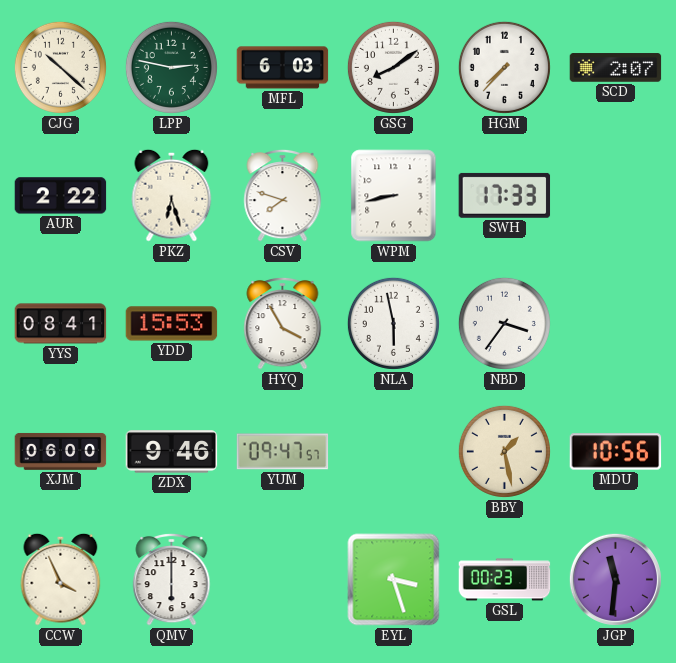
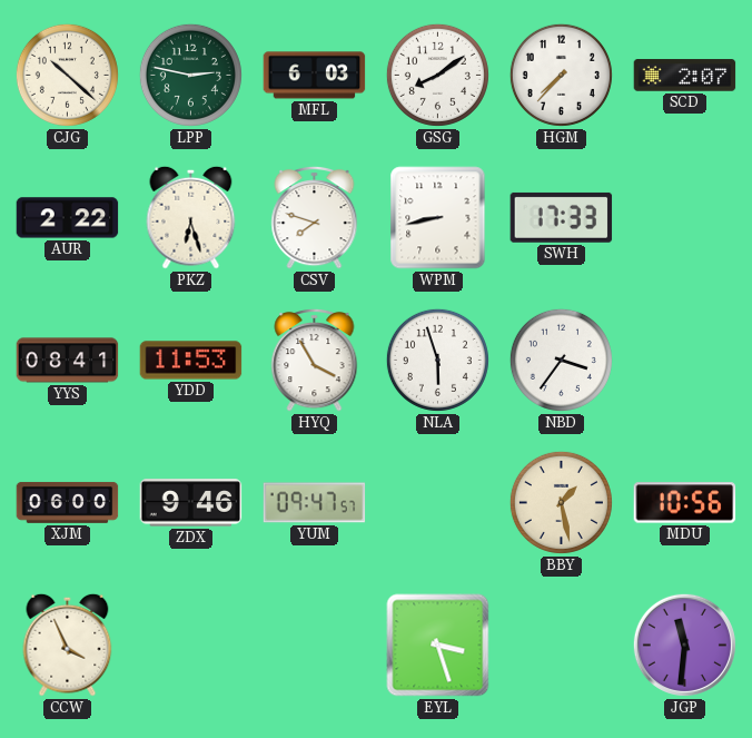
YDD: 15:53 -> 11:53
NLA: 5:58 -> 5:57
QMV: 6:00 -> none
GSL: 00:23 -> none
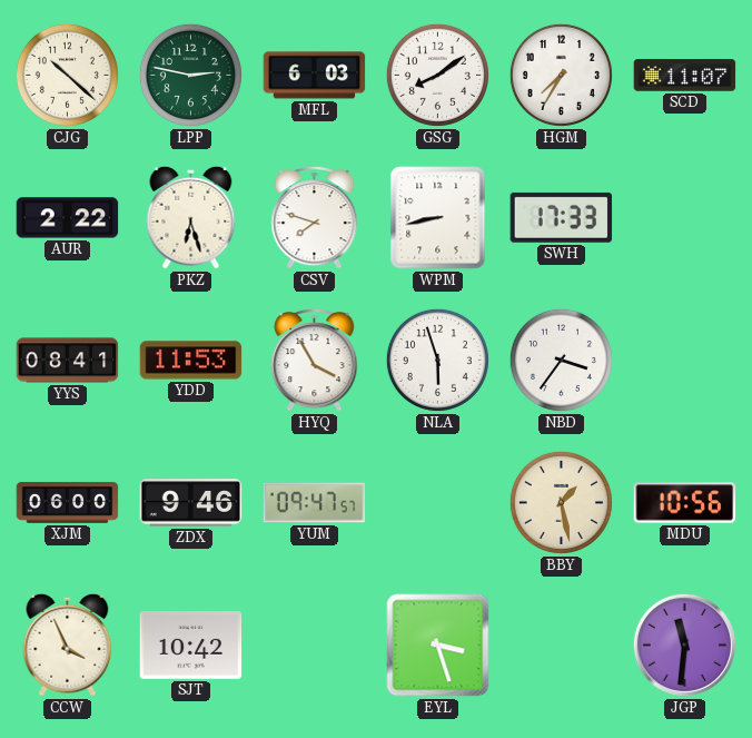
HGM: 7:37 -> 7:35
SCD: 2:07 -> 11:07
SJT: none -> 10:42
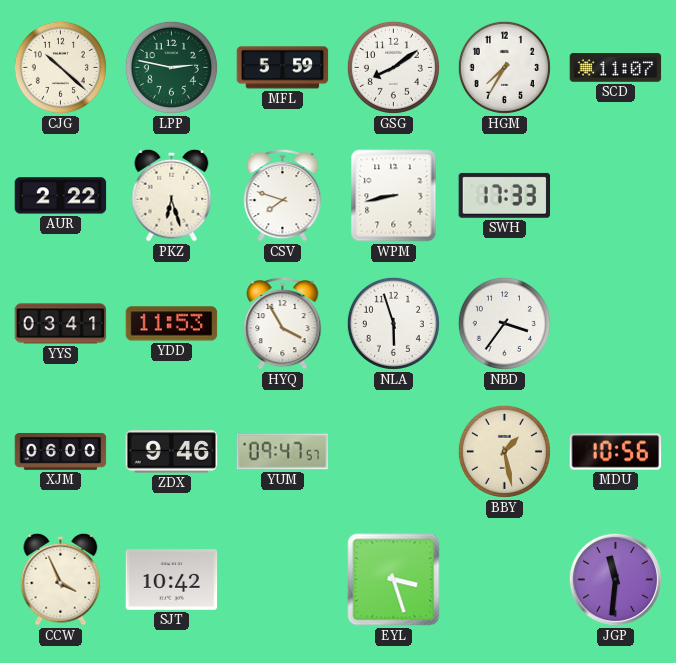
MFL: 6:03 -> 5:59
YYS: 08:41 -> 03:41
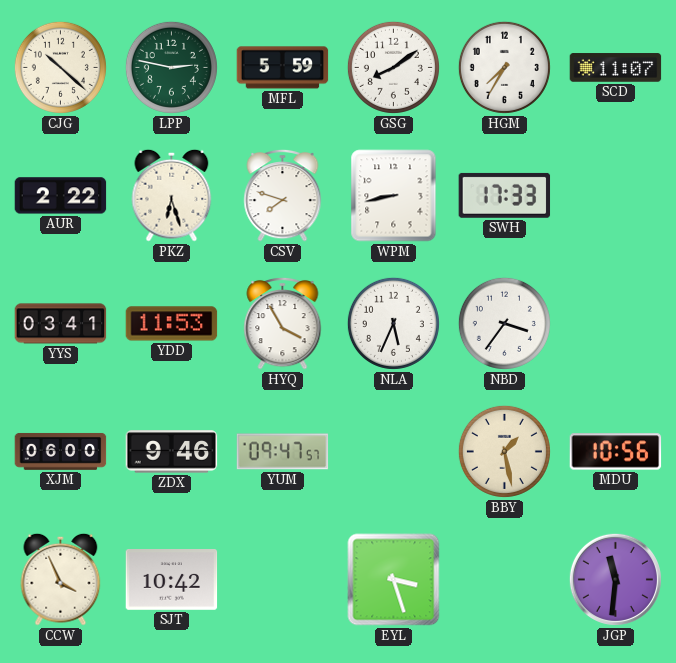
NLA: 5:57 -> 5:34
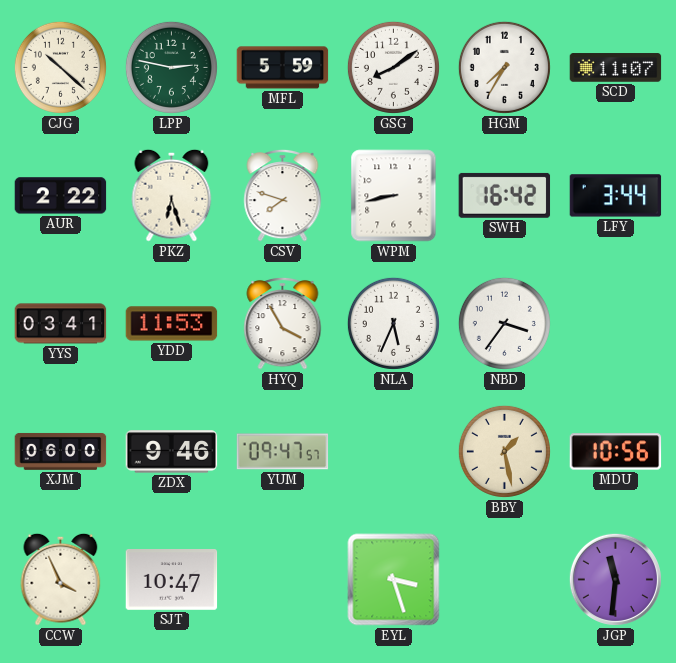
SWH: 17:33 -> 16:42
LFY: none -> 3:44
SJT: 10:42 -> 10:47
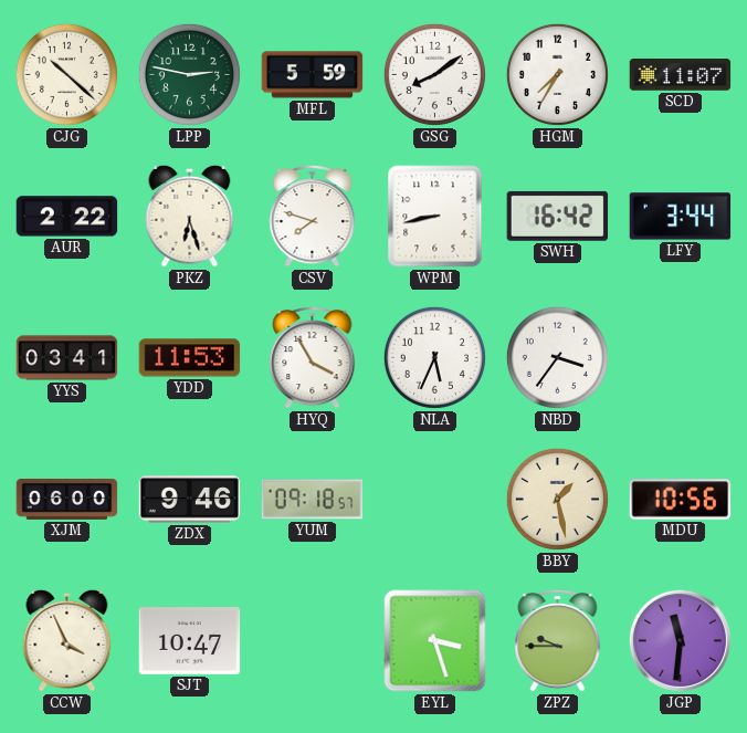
YUM: 09:47 -> 09:18
ZPZ: none -> 9:45
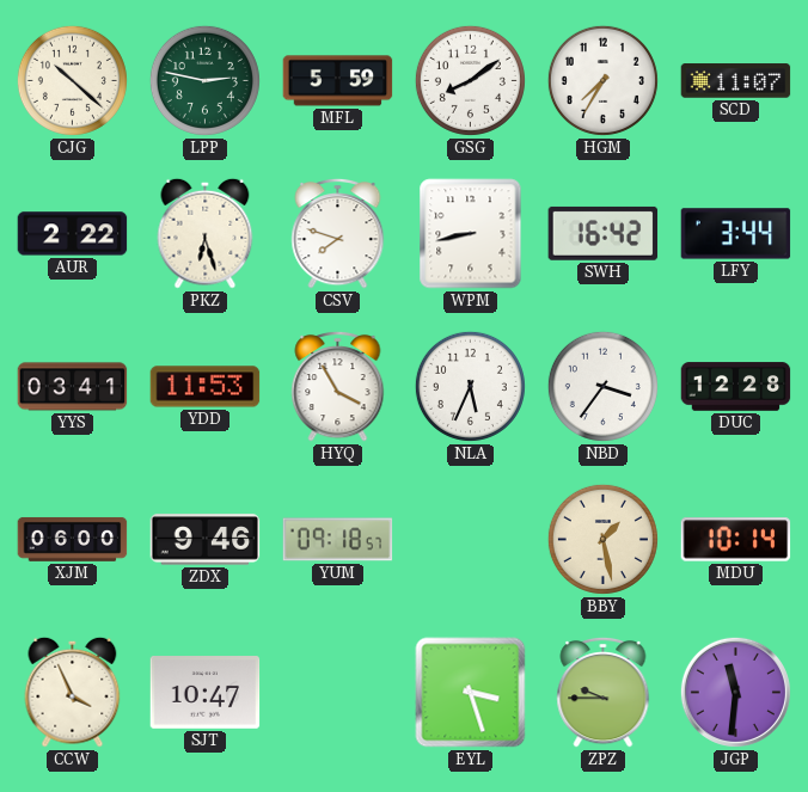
DUC: none -> 12:28
MDU: 10:56 -> 10:14
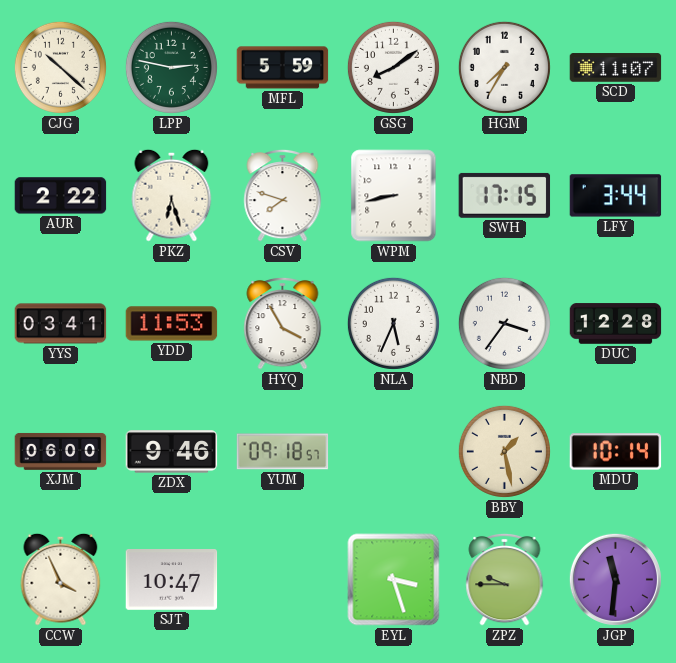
SWH: 16:42 -> 17:15
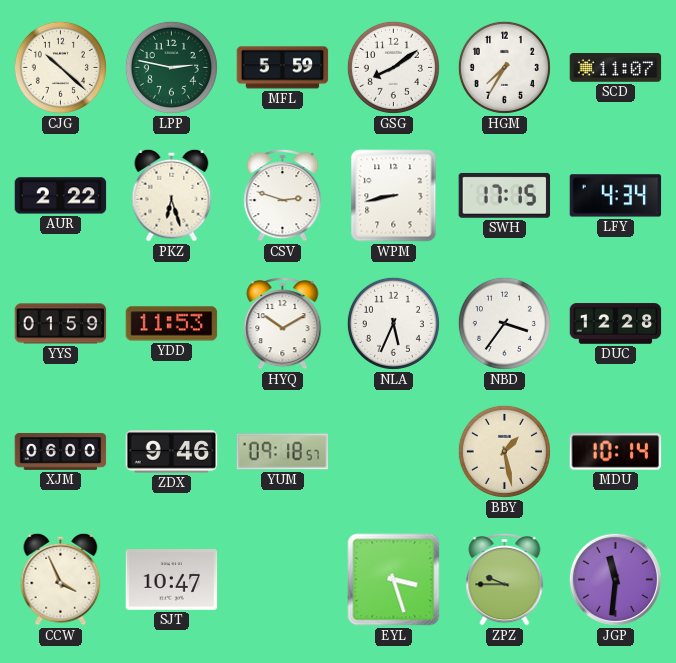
CSV: 7:48 -> 2:48
LFY: 3:44 -> 4:34
YYS: 03:41 -> 01:59
HYQ: 3:55 -> 10:10
